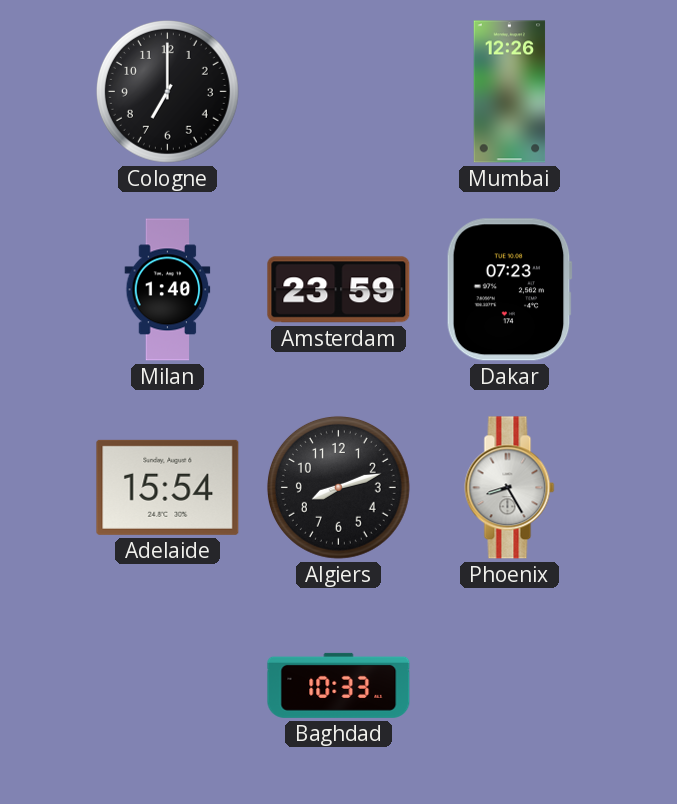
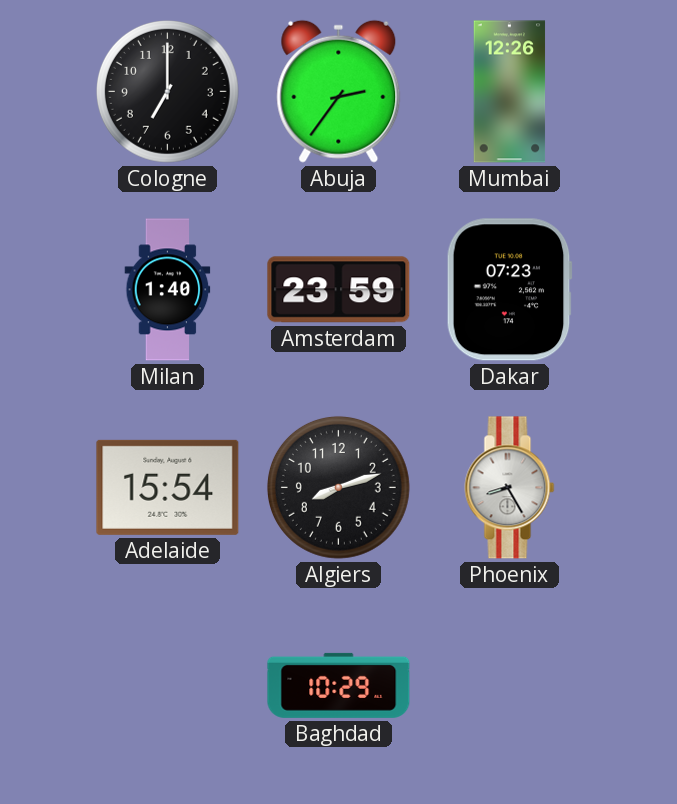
Abuja: none -> 2:36
Baghdad: 10:33 -> 10:29
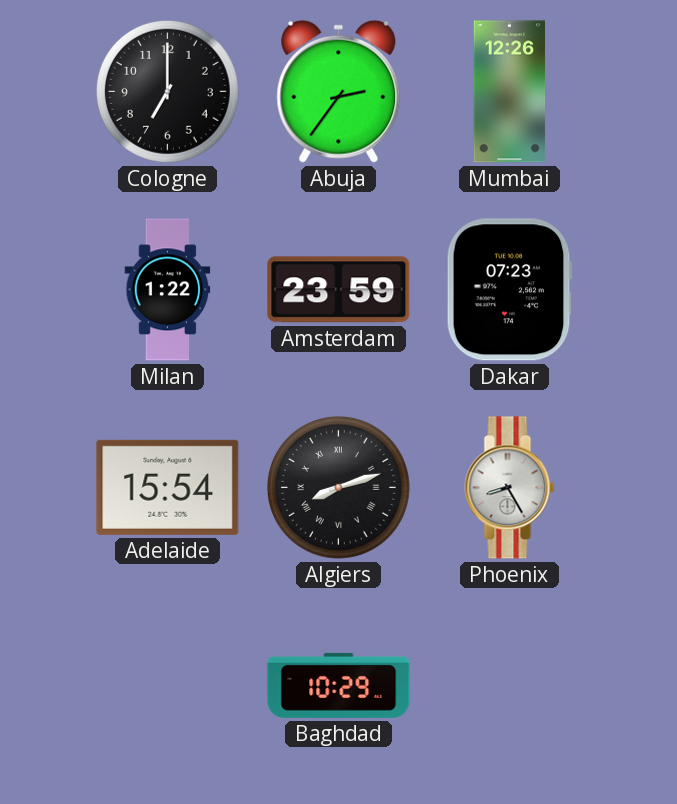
Milan: 1:40 -> 1:22
Algiers numerals: Arabic -> Roman
